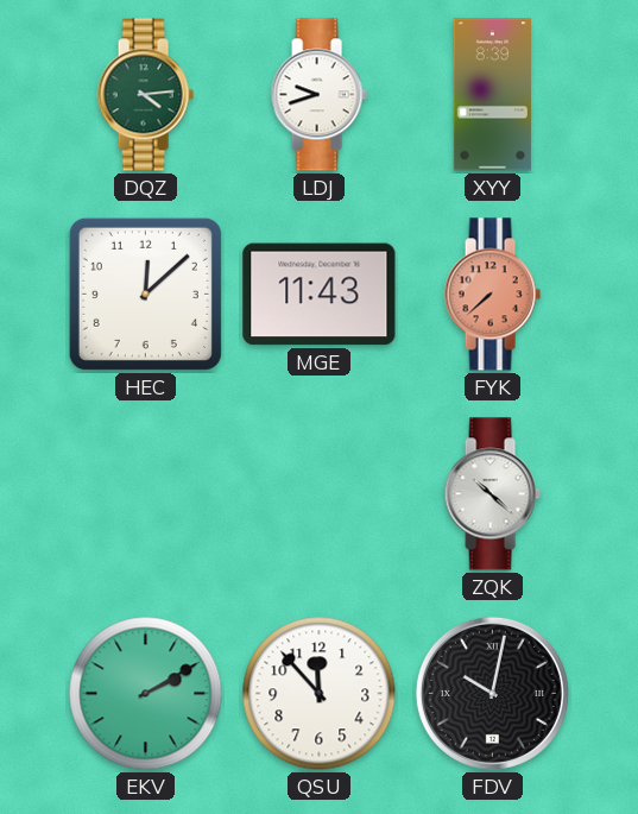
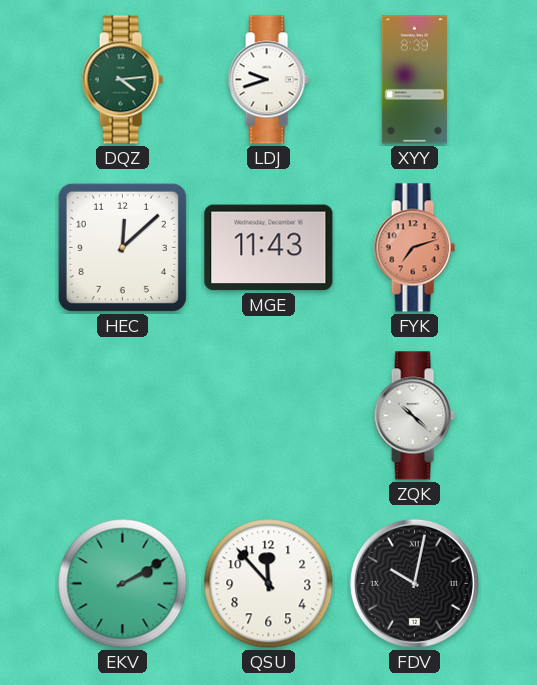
FYK: 7:38 -> 7:12
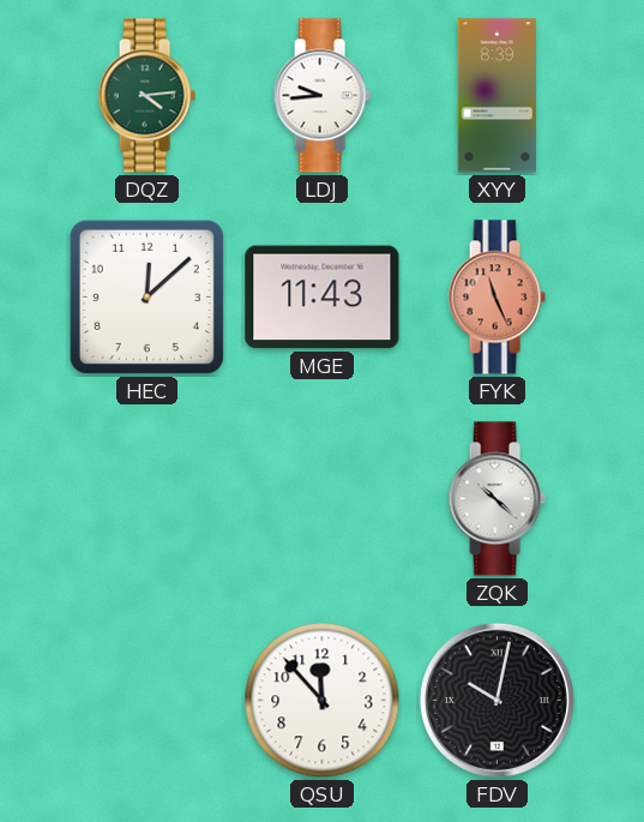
LDJ: 9:42 -> 9:44
FYK: 7:12 -> 11:26
EKV: 2:10 -> none
